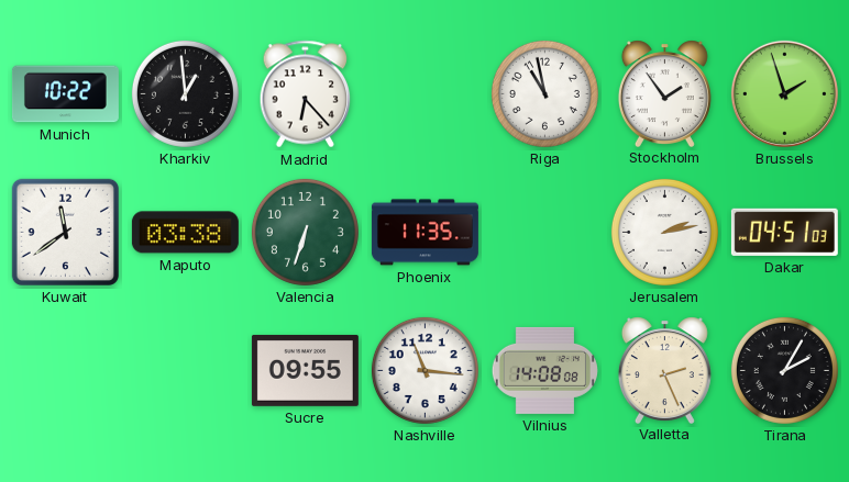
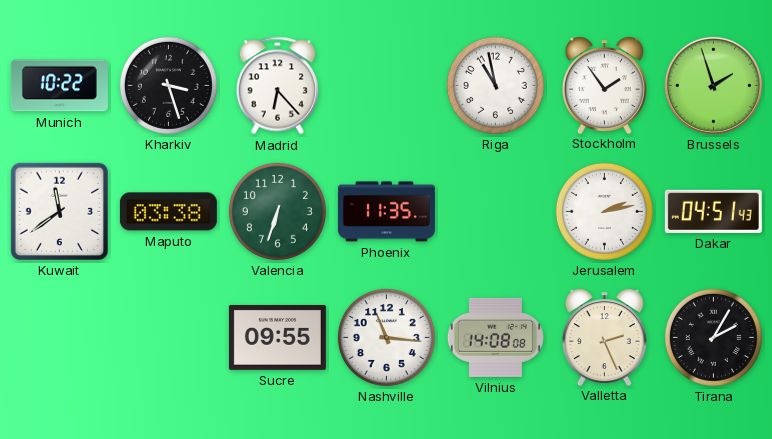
Kharkiv: 12:59 -> 3:27
Dakar: 04:51:03 -> 04:51:43
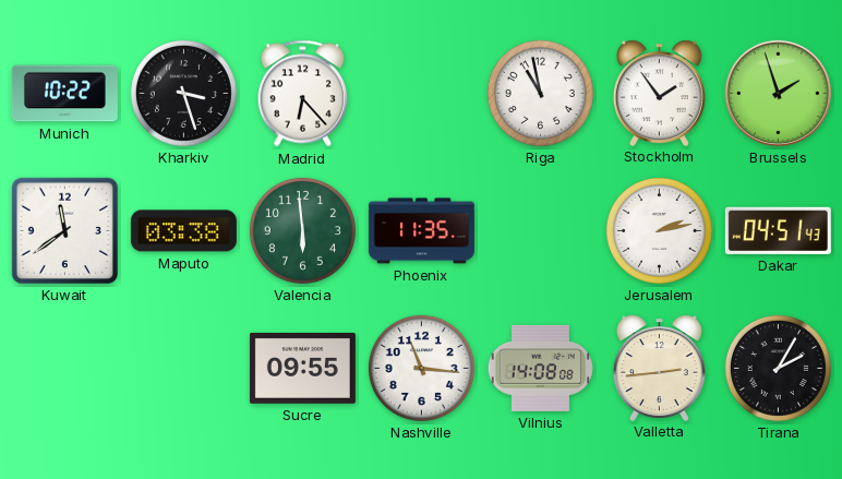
Valencia: 6:33 -> 5:59
Valletta: 2:26 -> 2:44
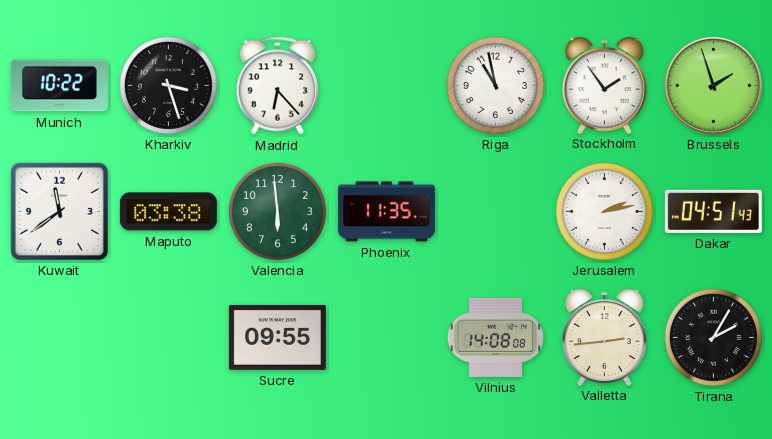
Nashville: 11:16 -> none
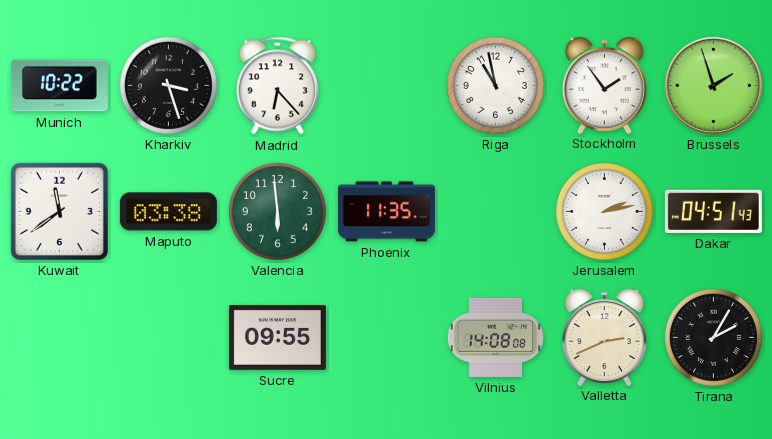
Valletta: 2:44 -> 2:41
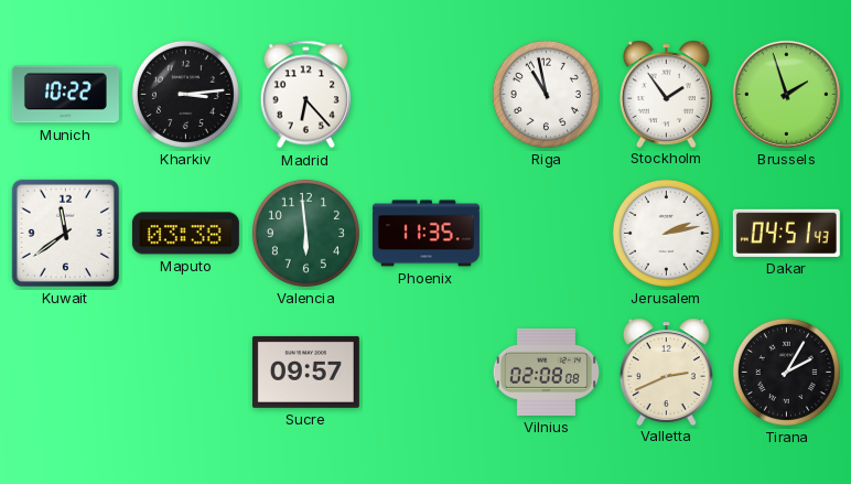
Kharkiv: 3:27 -> 3:14
Sucre: 09:55 -> 09:57
Vilnius: 14:08 -> 02:08
